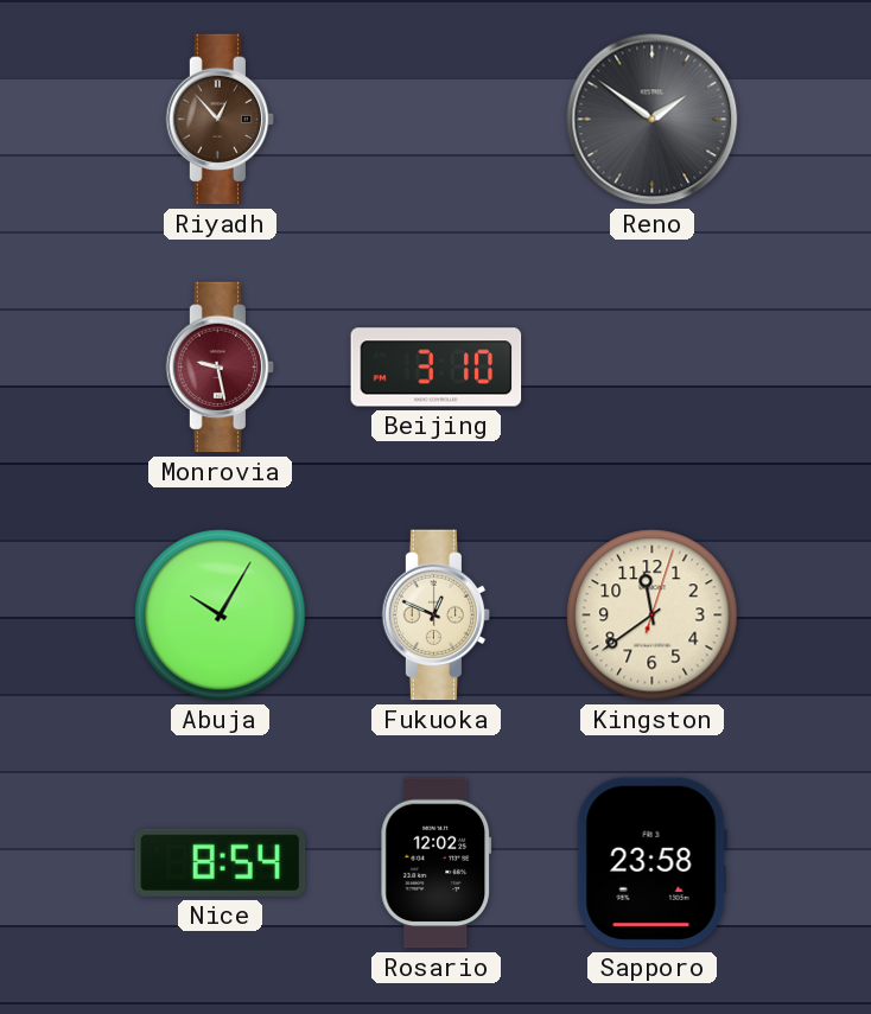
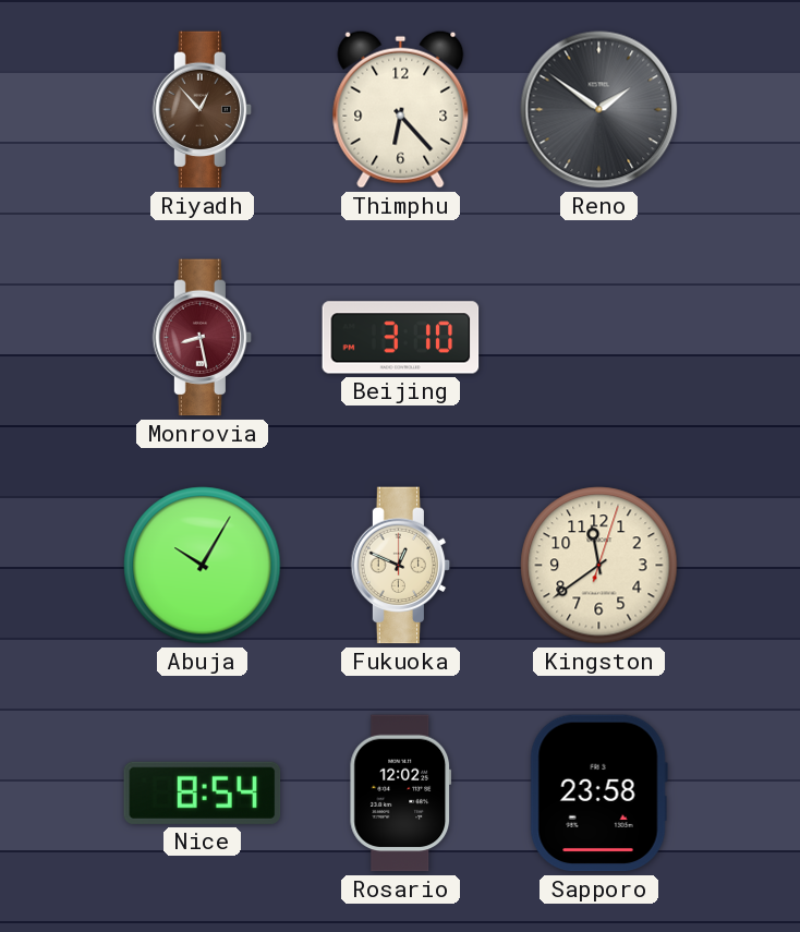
Thimphu: none -> 6:23
Monrovia: 9:28 -> 8:28
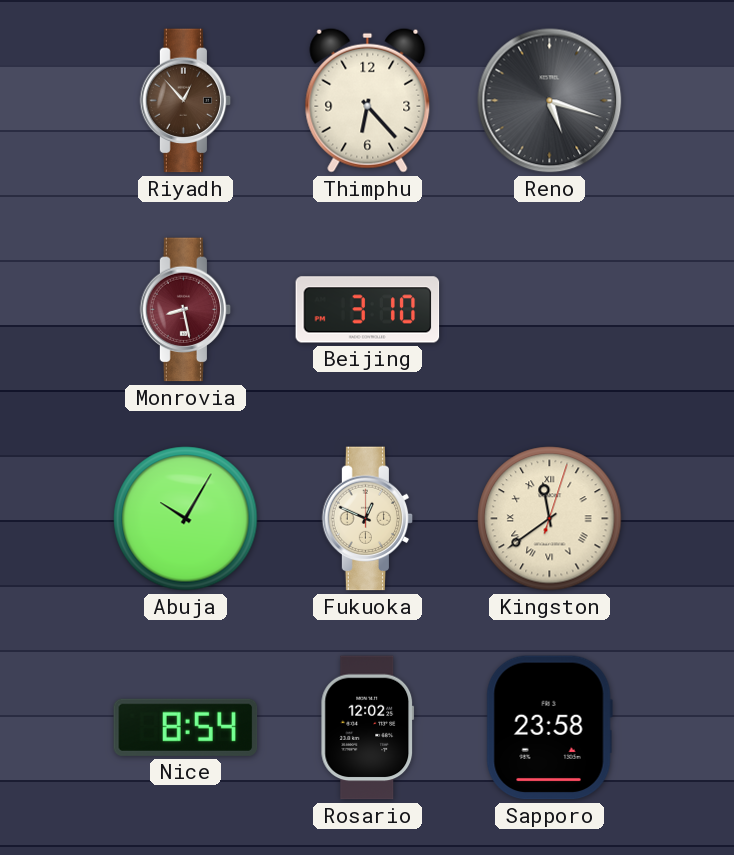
Reno: 1:51 -> 5:18
Kingston numerals: Arabic -> Roman
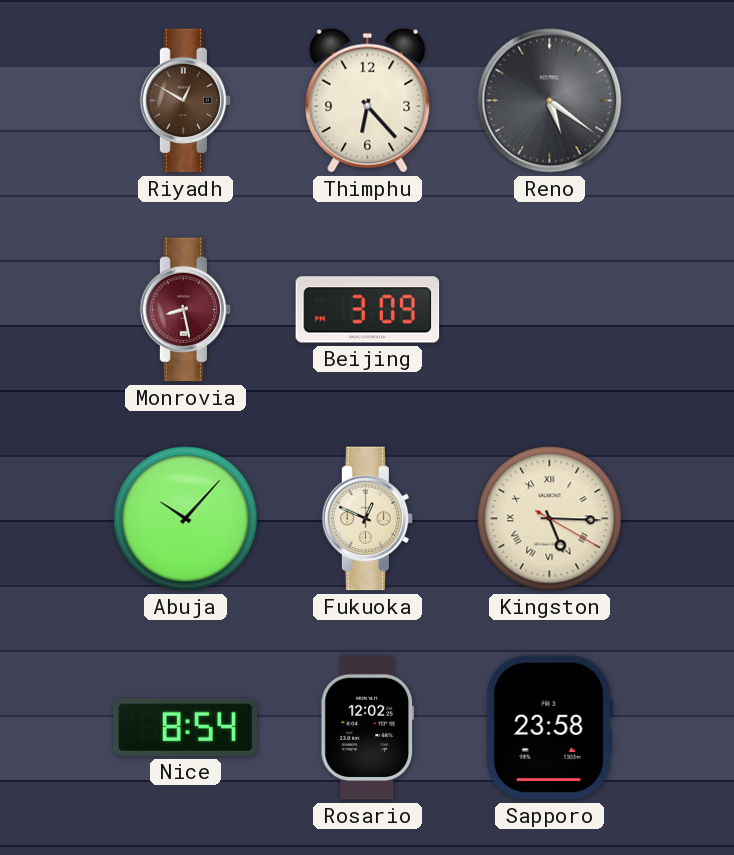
Riyadh: 12:53 -> 12:50
Reno: 5:18 -> 5:21
Beijing: 3:10 -> 3:09
Abuja: 10:05 -> 10:07
Kingston: 11:39 -> 5:15
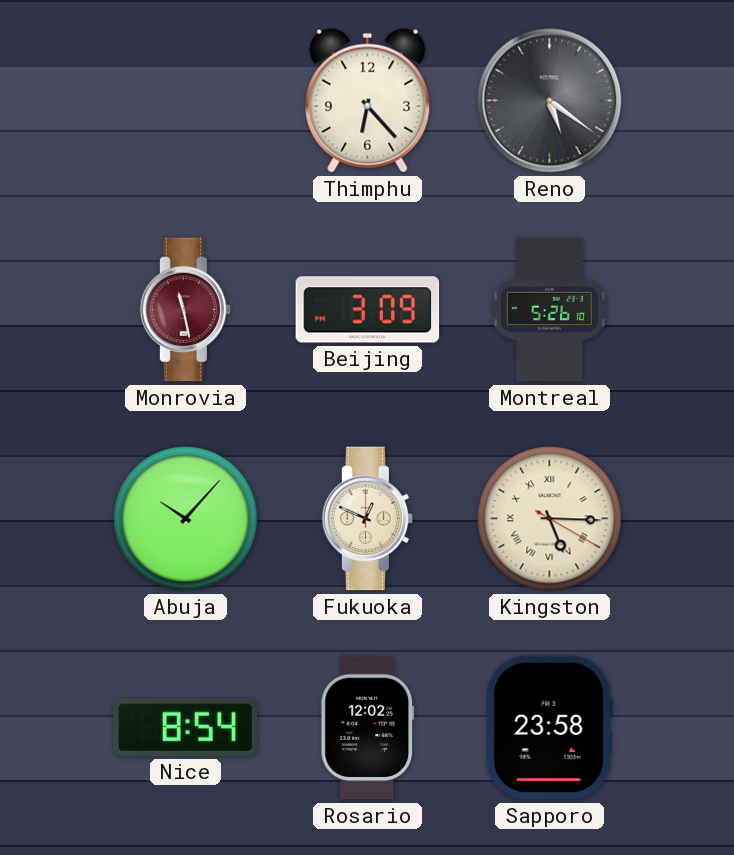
Riyadh: 12:50 -> none
Monrovia: 8:28 -> 11:28
Montreal: none -> 5:26
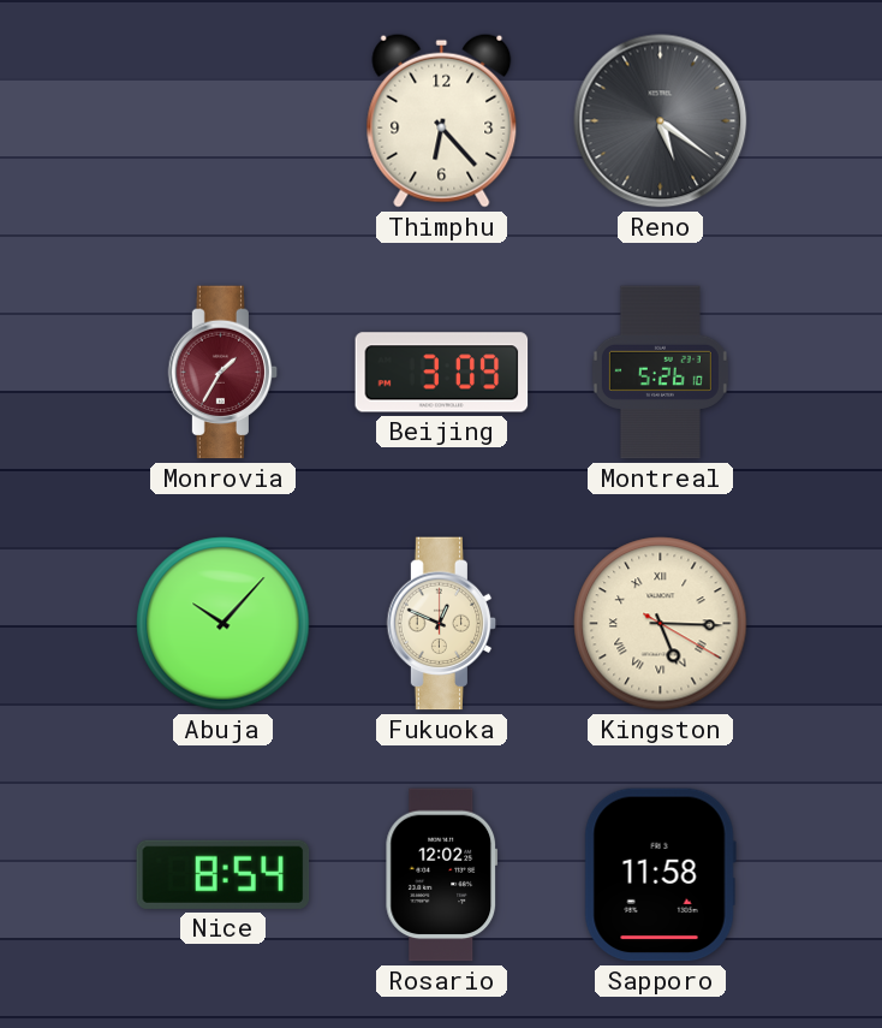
Monrovia: 11:28 -> 1:35
Sapporo: 23:58 -> 11:58
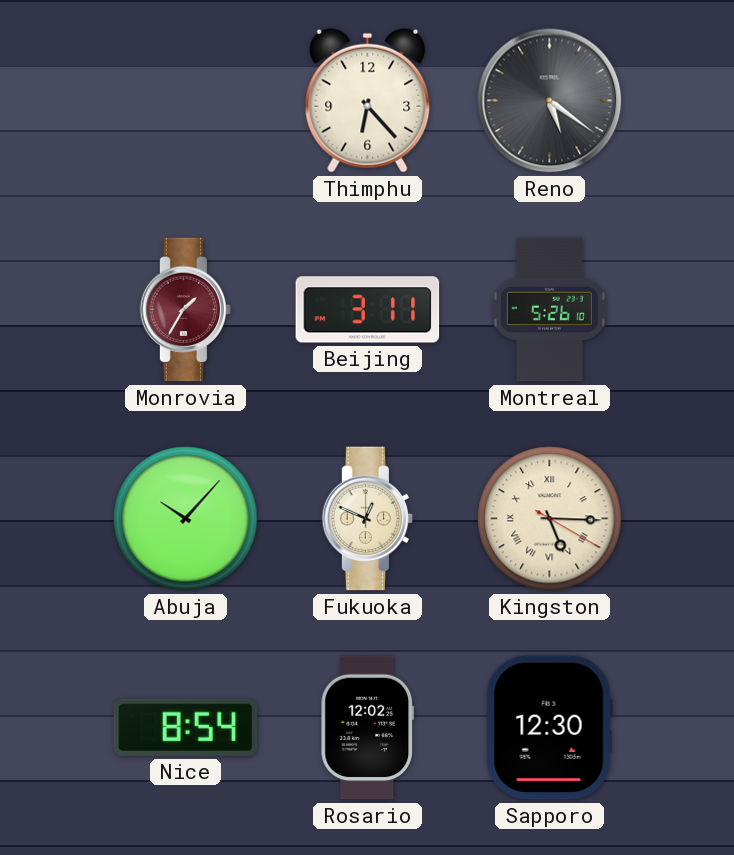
Beijing: 3:09 -> 3:11
Sapporo: 11:58 -> 12:30
